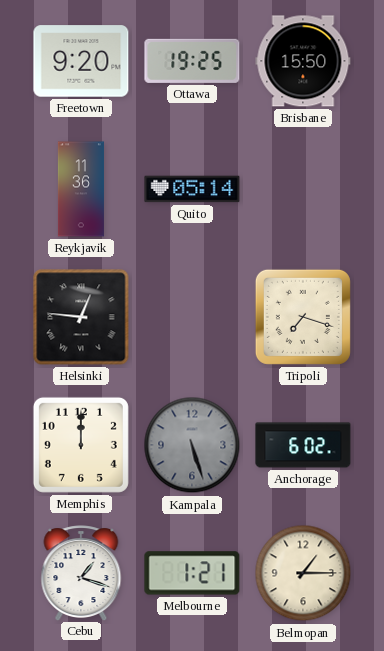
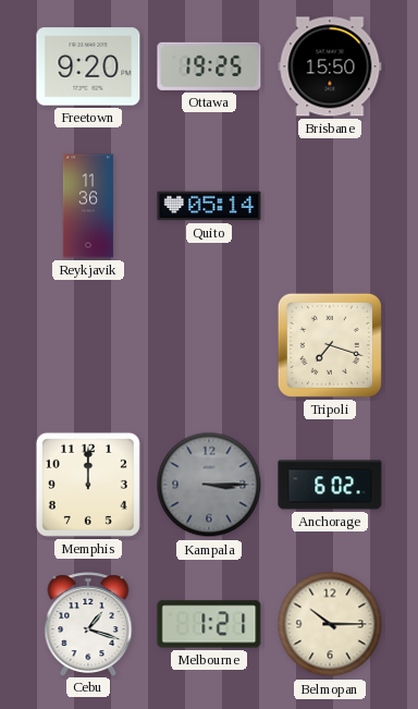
Helsinki: 12:46 -> none
Kampala: 5:27 -> 3:15
Belmopan: 1:15 -> 10:15
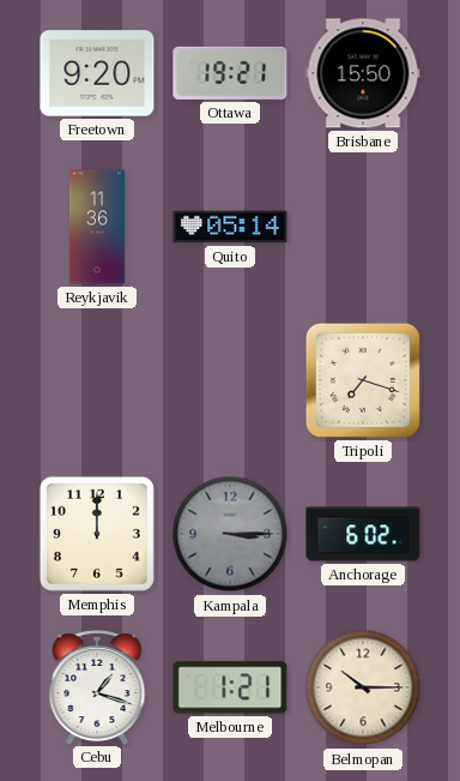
Ottawa: 19:25 -> 19:21
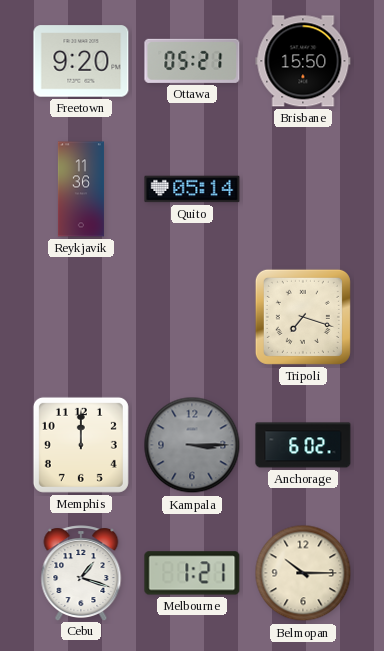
Ottawa: 19:21 -> 05:21
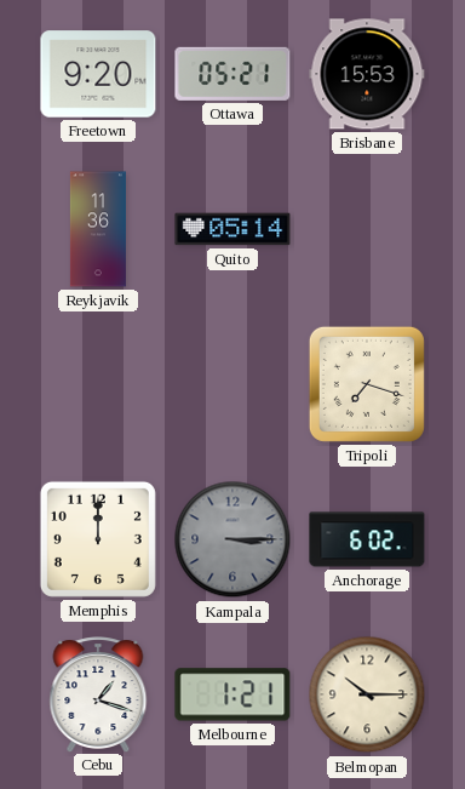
Brisbane: 15:50 -> 15:53
